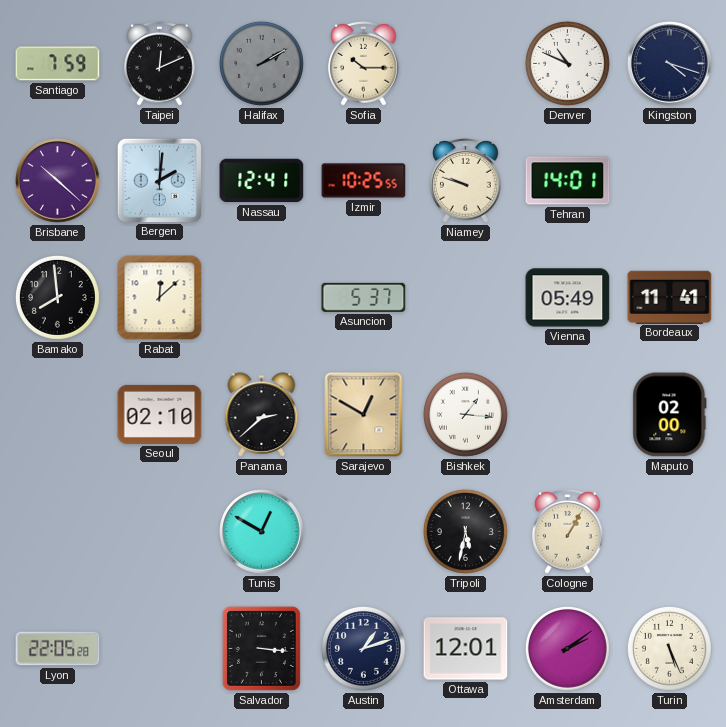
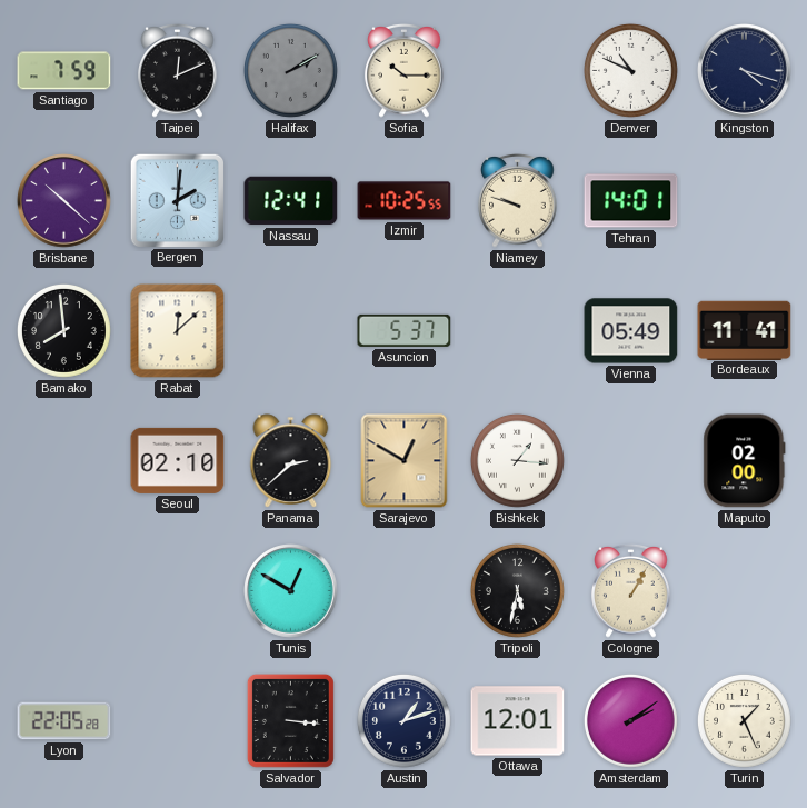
Turin: 5:26 -> 1:26
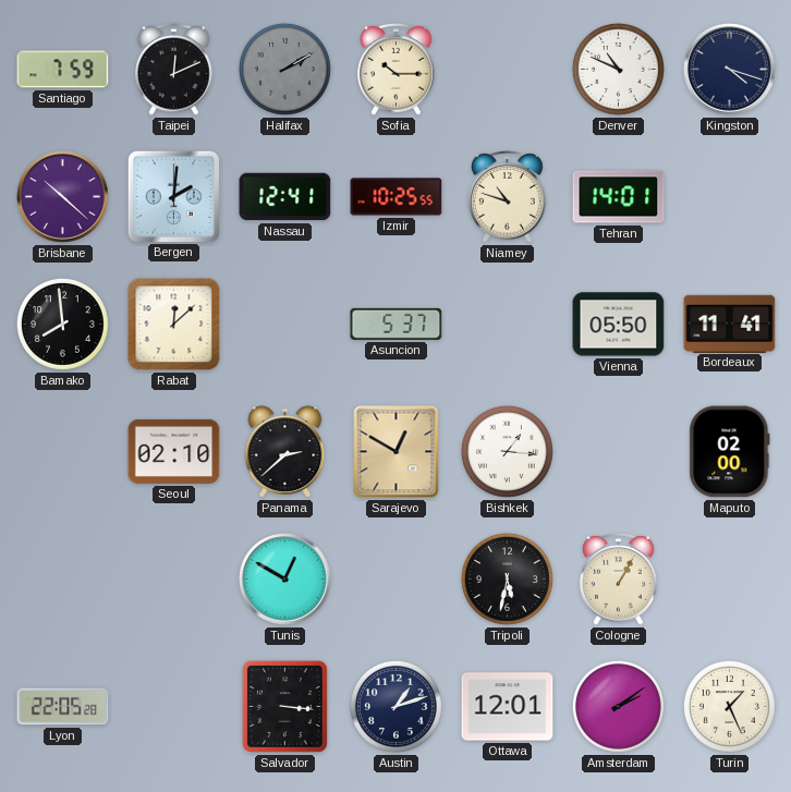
Niamey: 9:48 -> 10:48
Vienna: 05:49 -> 05:50
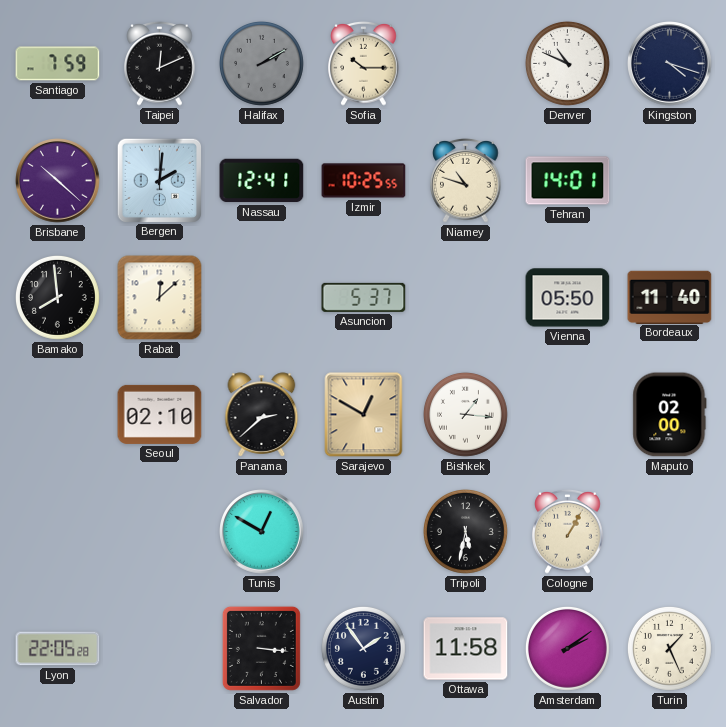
Bordeaux: 11:41 -> 11:40
Austin: 1:12 -> 1:54
Ottawa: 12:01 -> 11:58
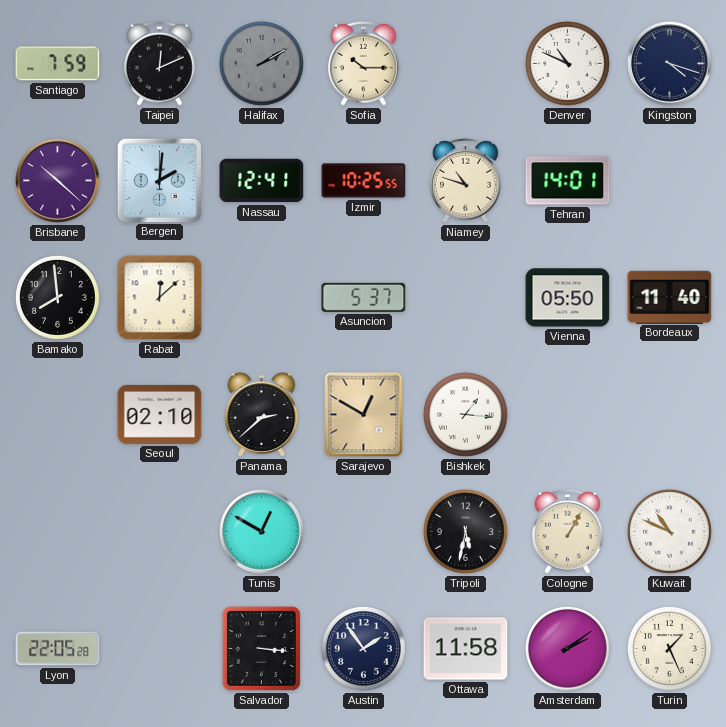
Maputo: 02:00 -> none
Kuwait: none -> 10:49
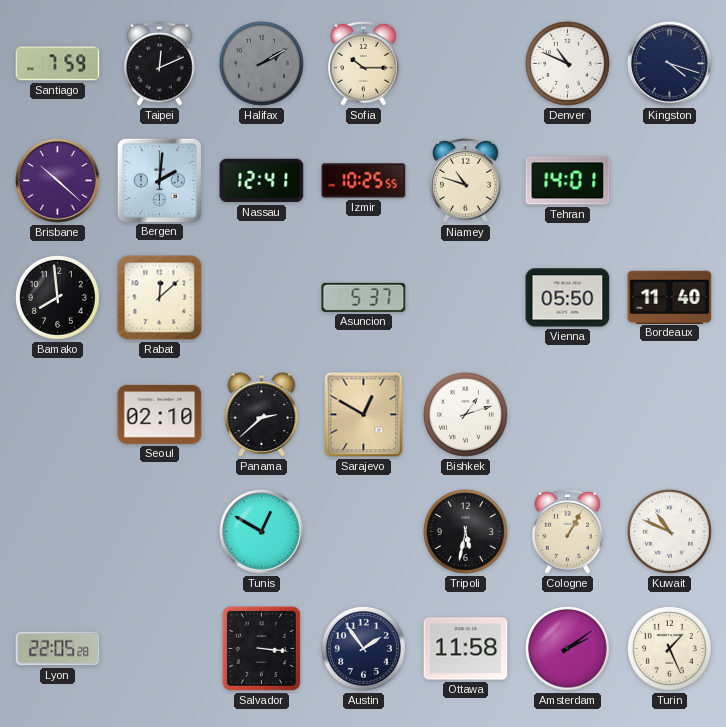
Bishkek: 1:16 -> 1:12
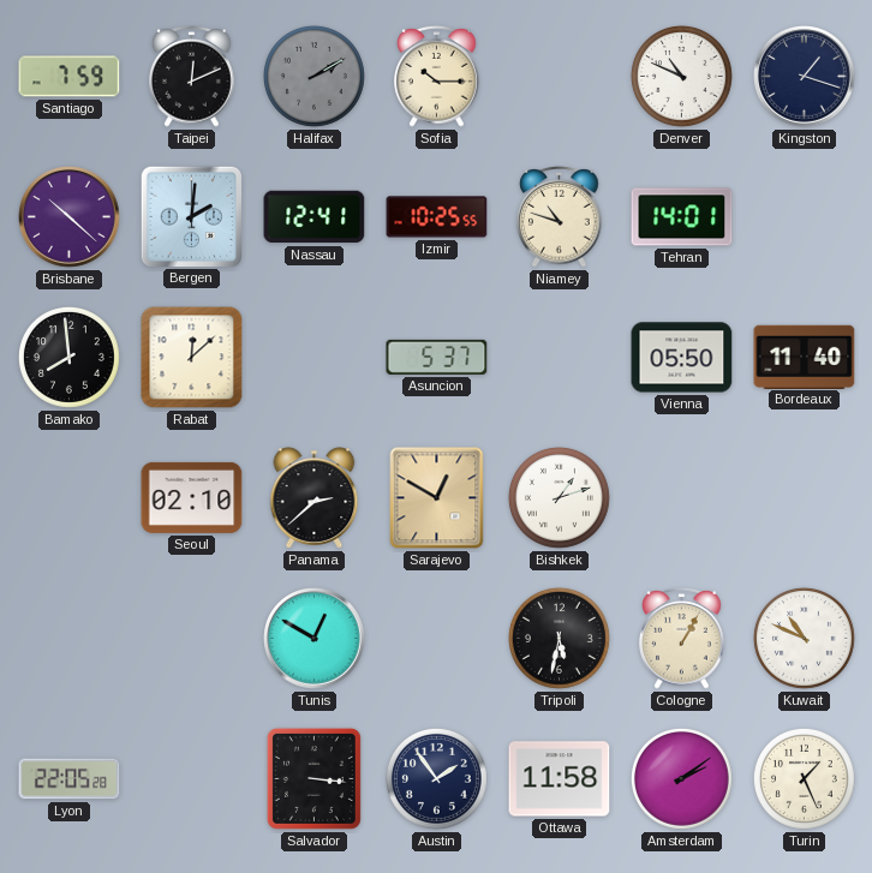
Kingston: 4:18 -> 1:18
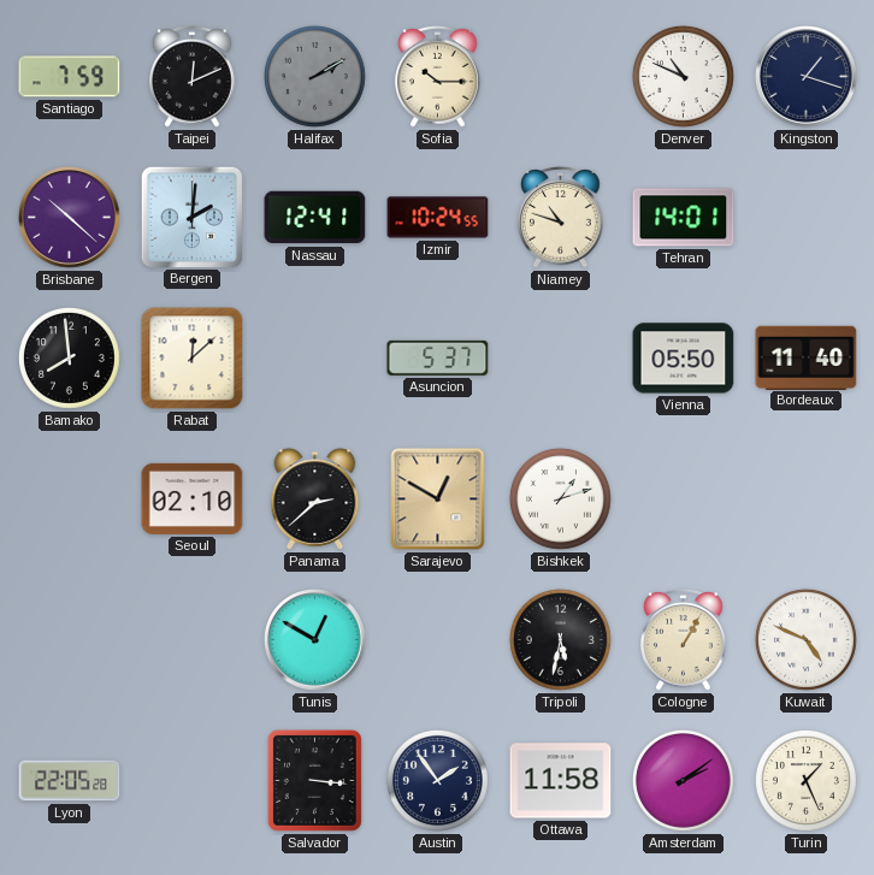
Izmir: 10:25 -> 10:24
Kuwait: 10:49 -> 4:49
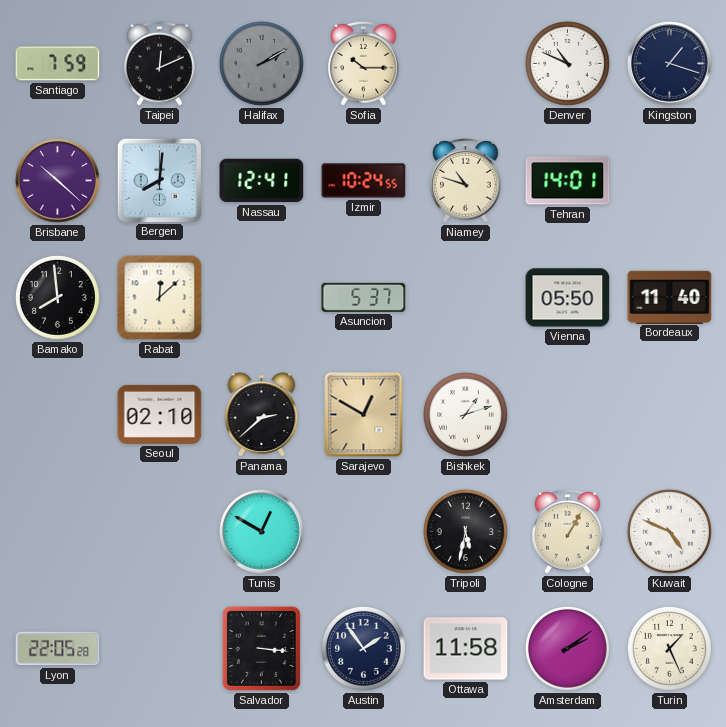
Bergen: 2:01 -> 8:01
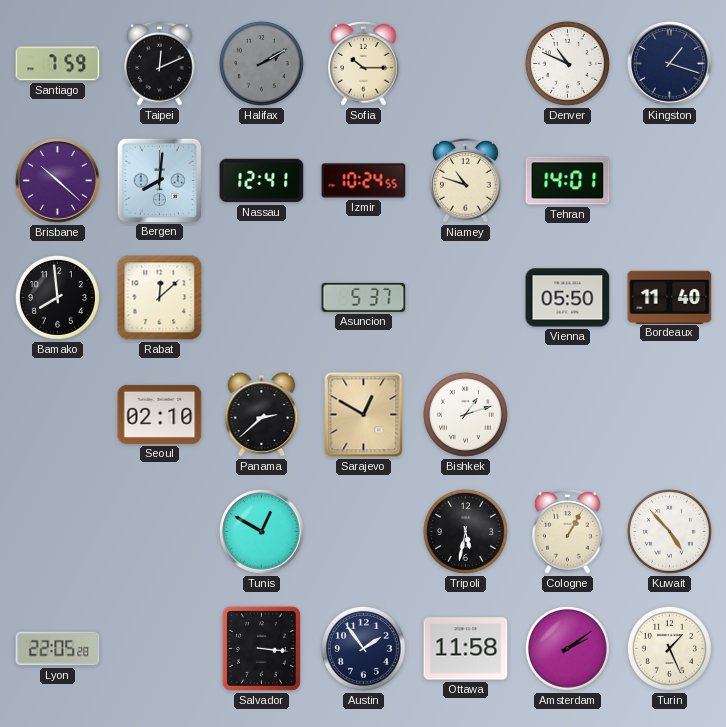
Kuwait: 4:49 -> 4:53
